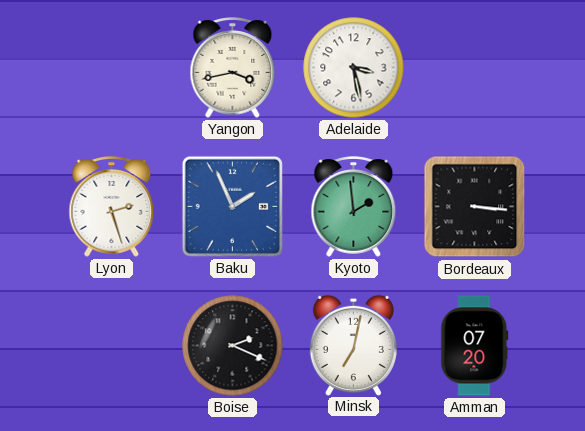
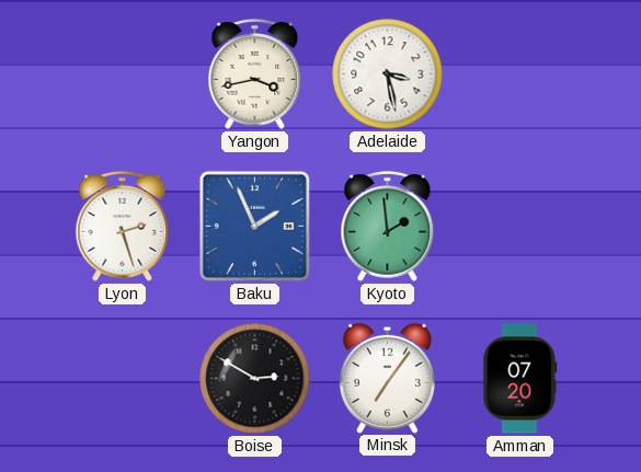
Bordeaux: 3:16 -> none
Boise: 2:19 -> 2:50
Minsk: 7:02 -> 7:06
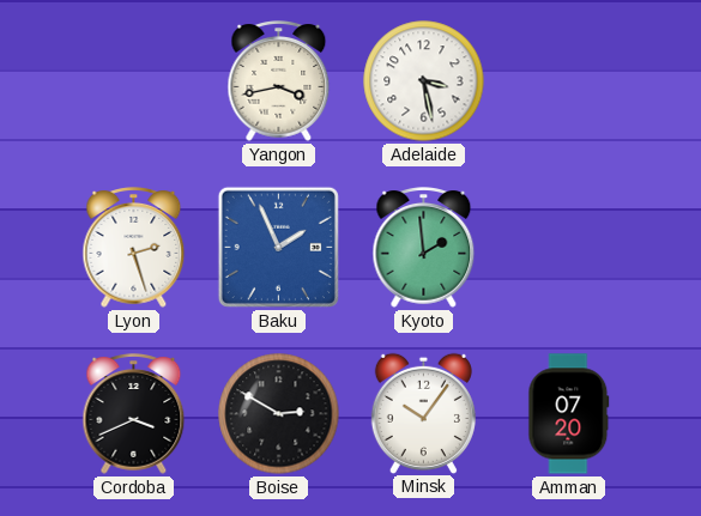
Cordoba: none -> 3:41
Minsk: 7:06 -> 10:06
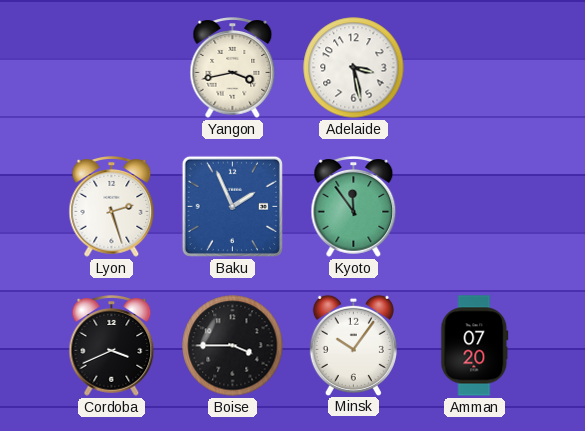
Kyoto: 1:59 -> 11:54
Boise: 2:50 -> 3:45
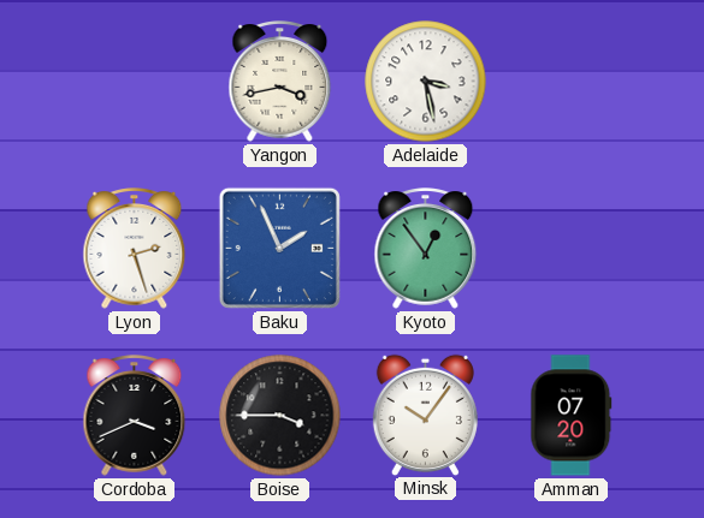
Kyoto: 11:54 -> 12:54
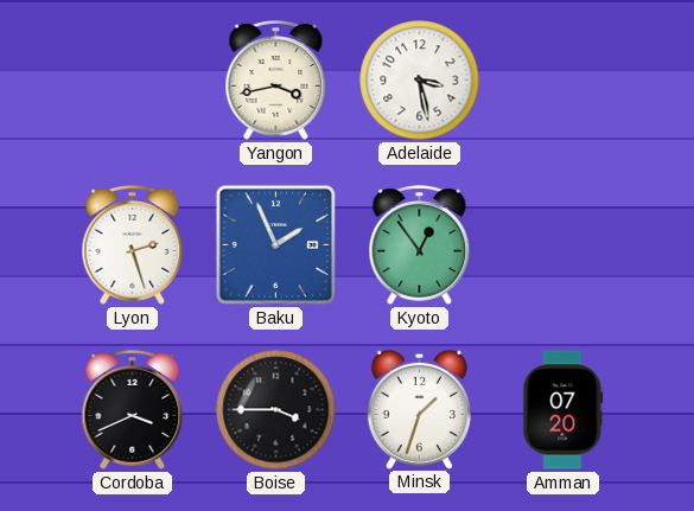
Minsk: 10:06 -> 1:33
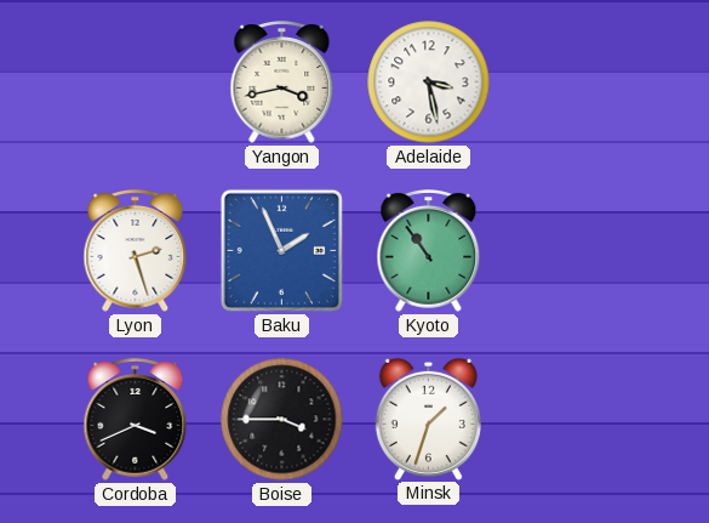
Kyoto: 12:54 -> 10:54
Amman: 07:20 -> none
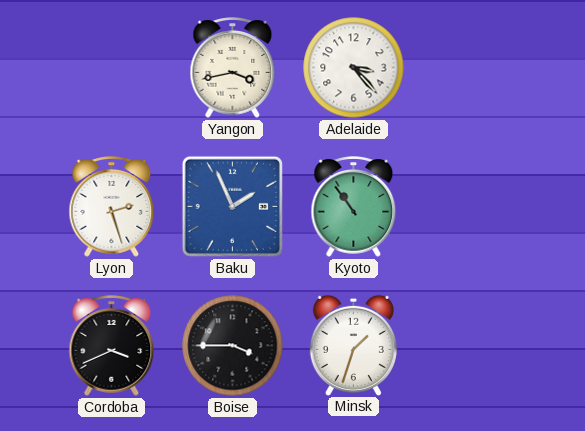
Adelaide: 3:28 -> 3:23
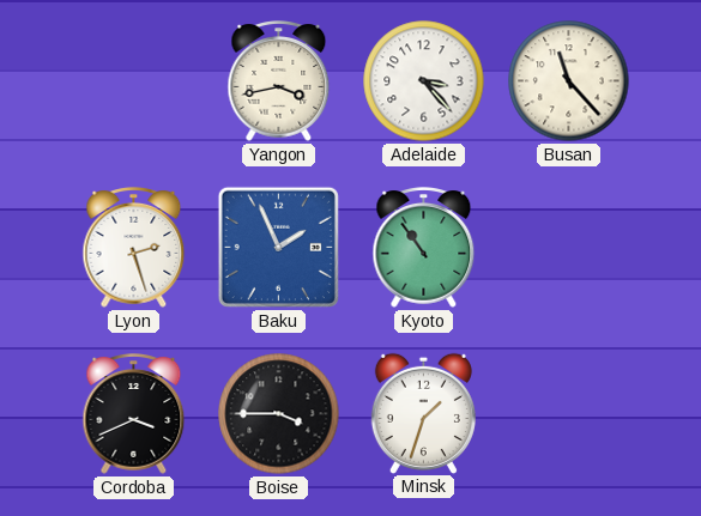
Busan: none -> 11:23
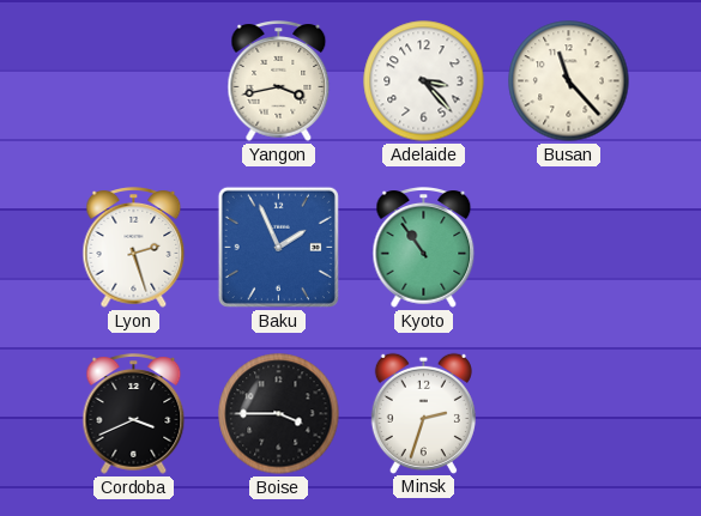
Minsk: 1:33 -> 2:33
